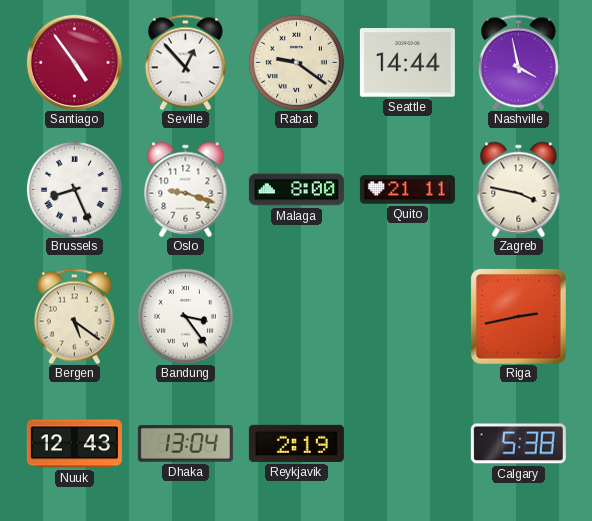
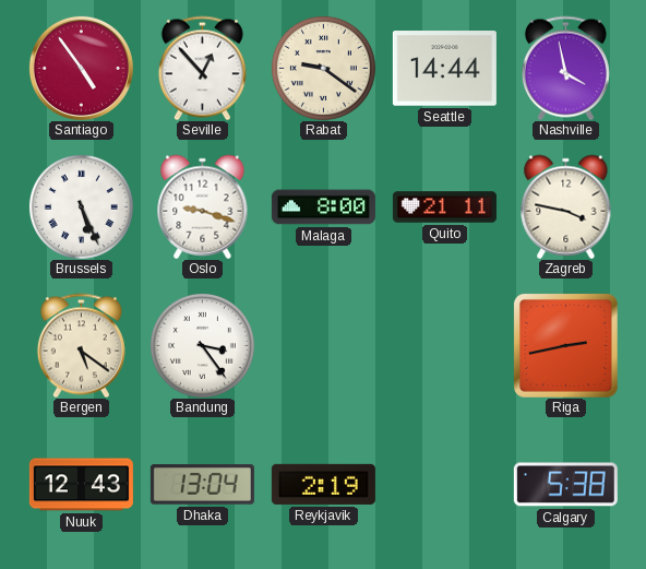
Brussels: 8:26 -> 5:26
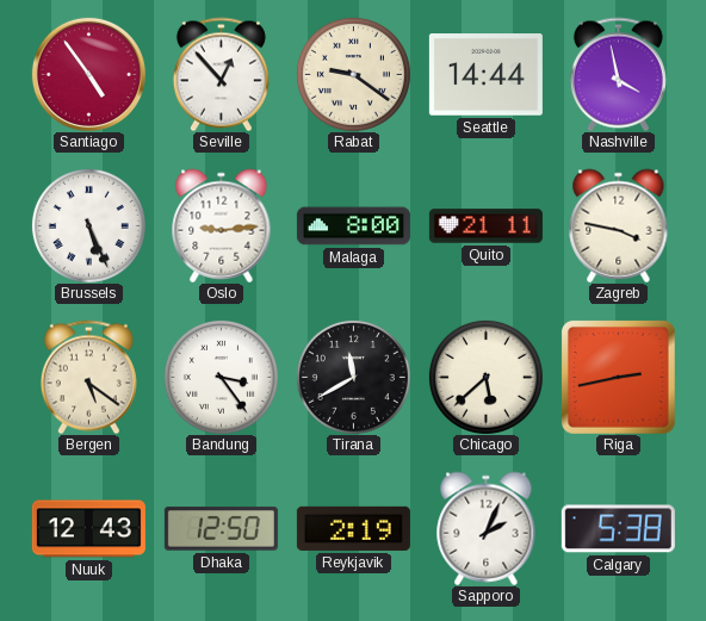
Oslo: 9:18 -> 9:14
Tirana: none -> 11:40
Chicago: none -> 5:38
Dhaka: 13:04 -> 12:50
Sapporo: none -> 2:04
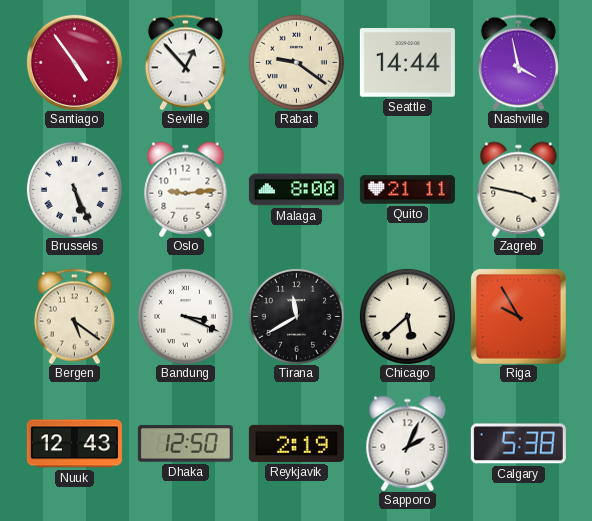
Bandung: 3:24 -> 3:19
Riga: 2:43 -> 9:55
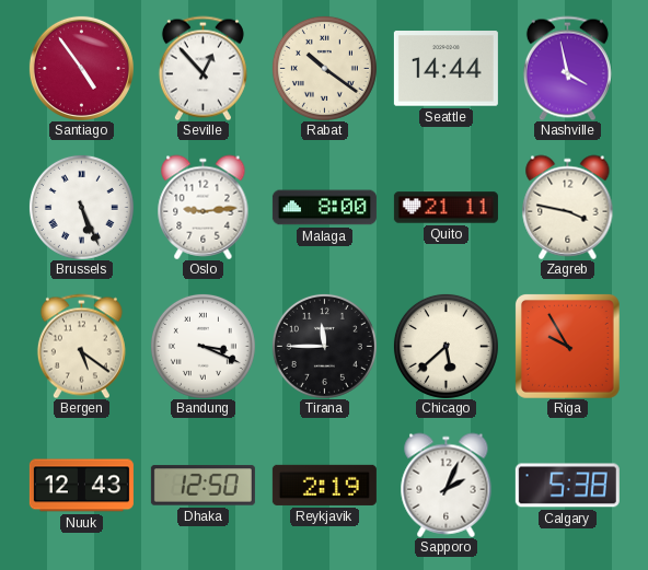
Rabat: 9:21 -> 10:21
Tirana: 11:40 -> 11:45
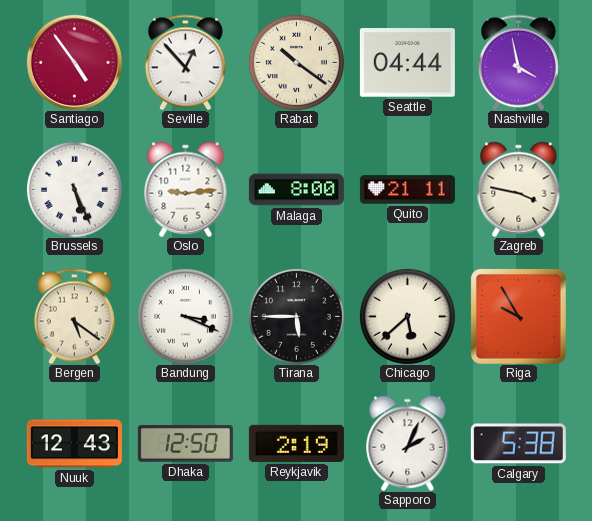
Seattle: 14:44 -> 04:44
Tirana: 11:45 -> 5:45
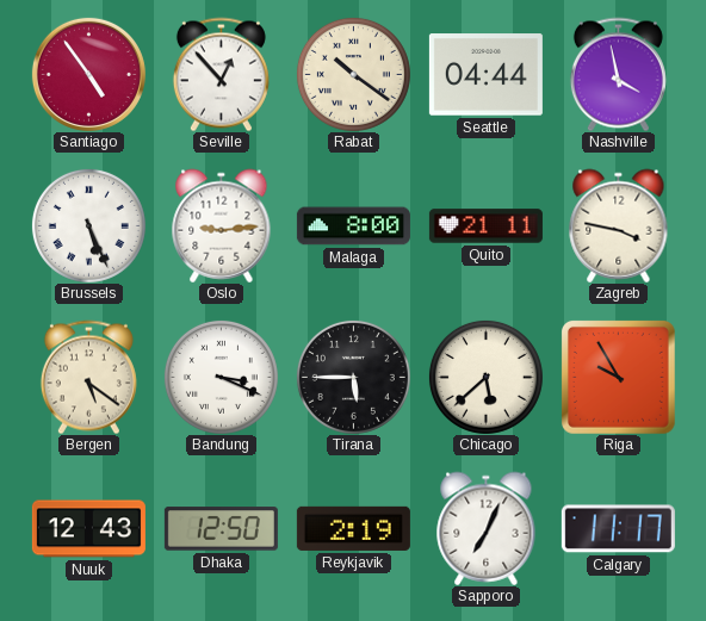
Sapporo: 2:04 -> 7:04
Calgary: 5:38 -> 11:17
